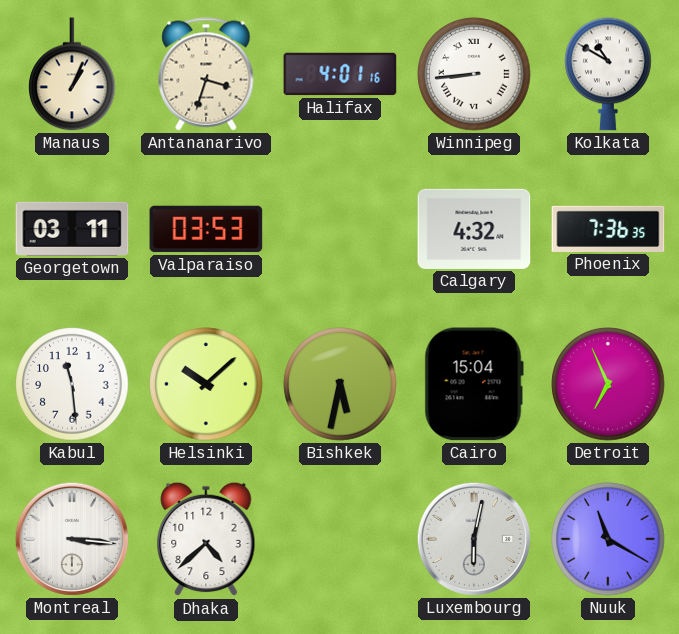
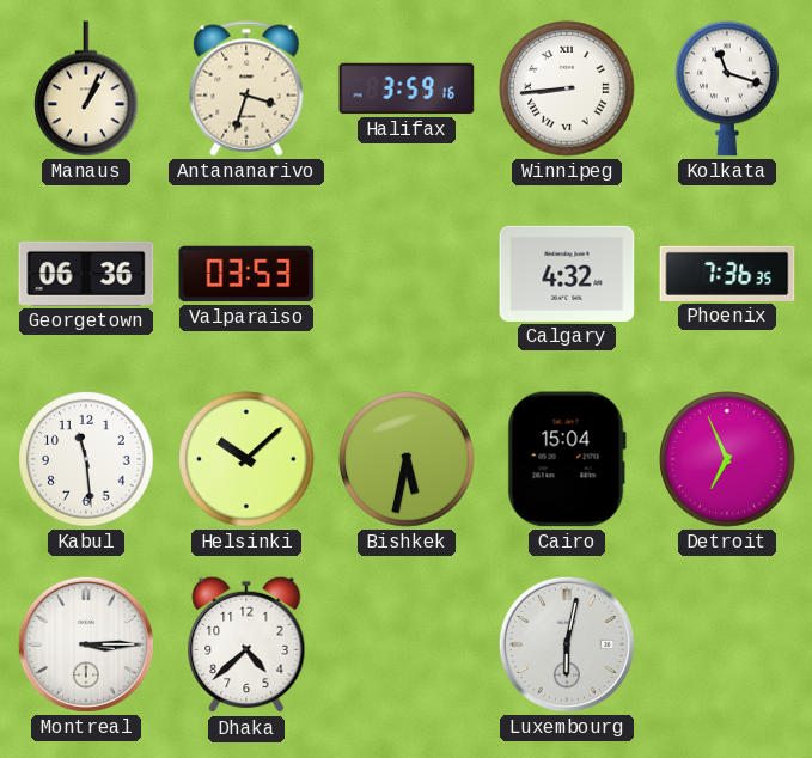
Halifax: 4:01 -> 3:59
Kolkata: 10:50 -> 11:18
Georgetown: 03:11 -> 06:36
Montreal: 3:16 -> 3:15
Nuuk: 11:20 -> none
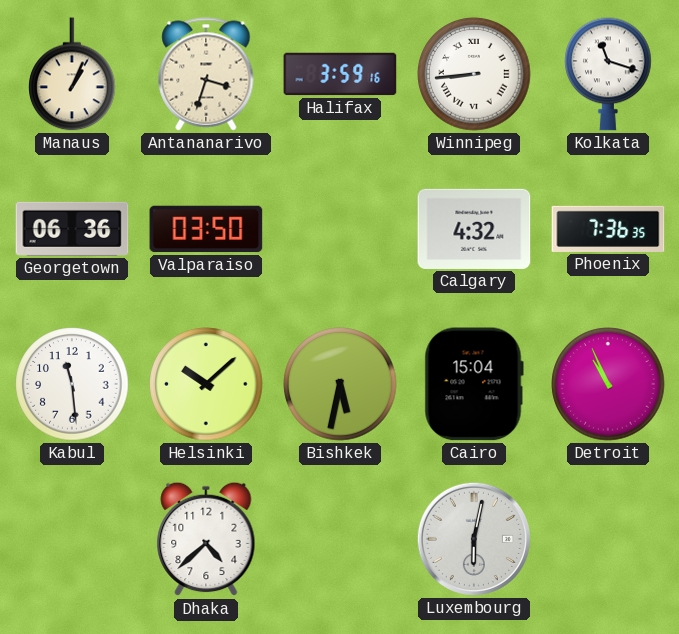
Valparaiso: 03:53 -> 03:50
Detroit: 6:56 -> 10:56
Montreal: 3:15 -> none
